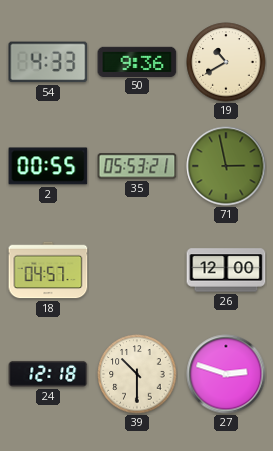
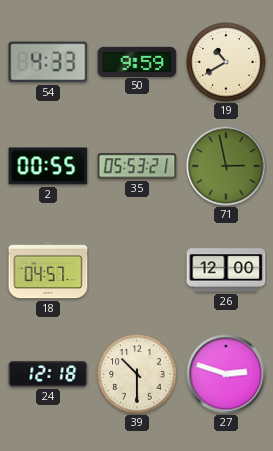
50: 9:36 -> 9:59
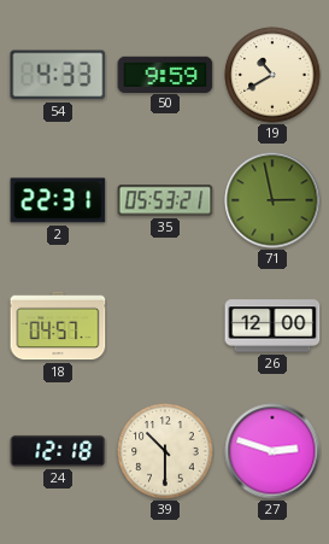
2: 00:55 -> 22:31
